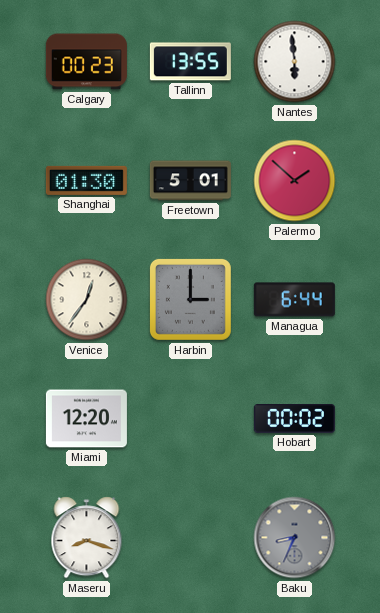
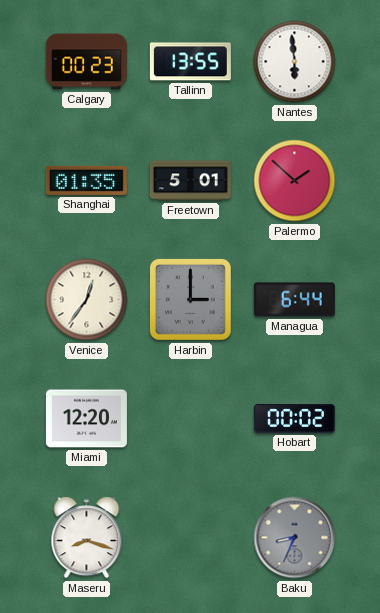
Shanghai: 01:30 -> 01:35
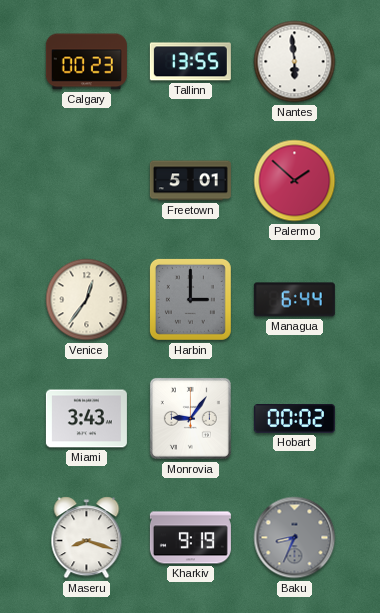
Shanghai: 01:35 -> none
Miami: 12:20 -> 3:43
Monrovia: none -> 9:06
Kharkiv: none -> 9:19
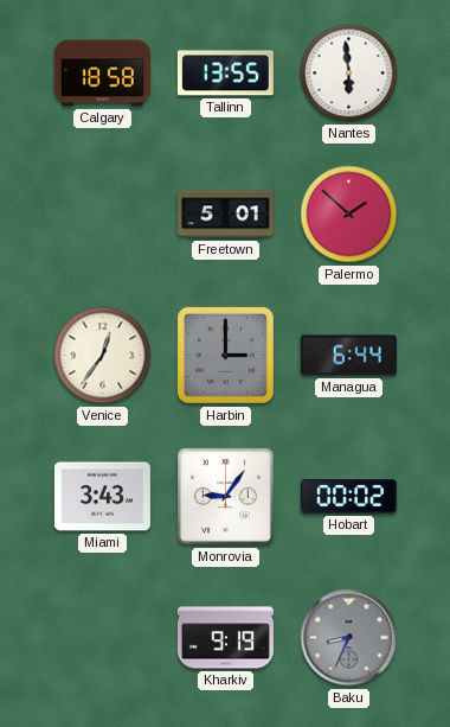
Calgary: 00:23 -> 18:58
Maseru: 8:18 -> none
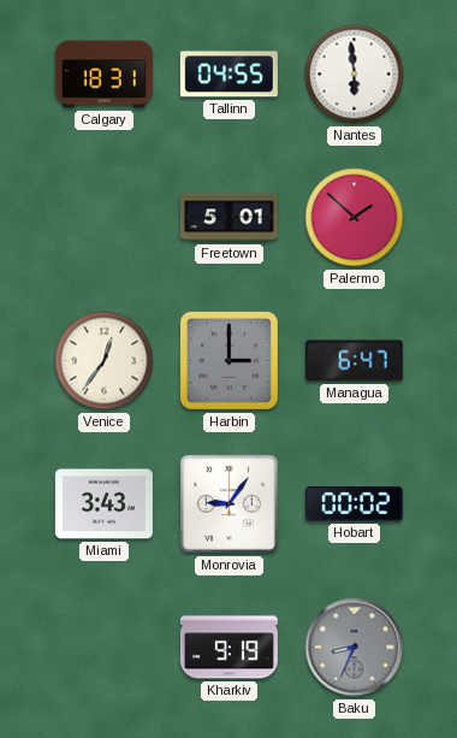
Calgary: 18:58 -> 18:31
Tallinn: 13:55 -> 04:55
Managua: 6:44 -> 6:47
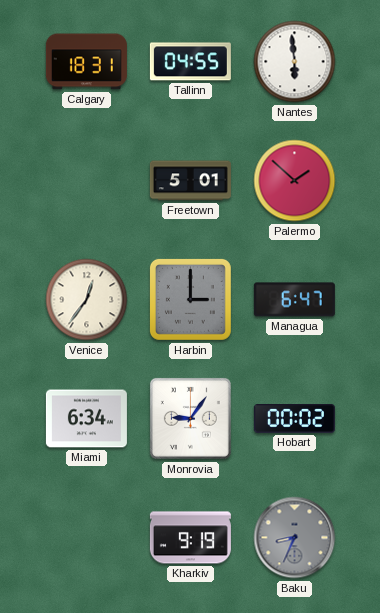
Miami: 3:43 -> 6:34
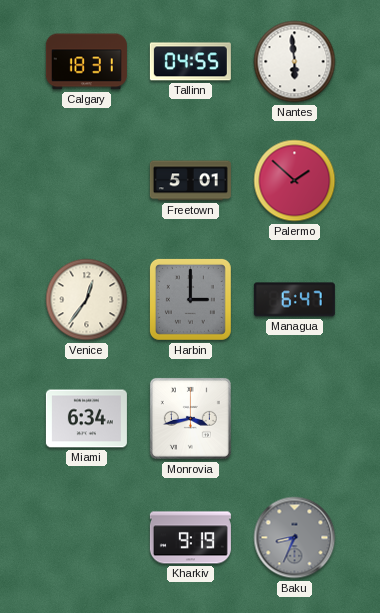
Monrovia: 9:06 -> 3:43
Hobart: 00:02 -> none
